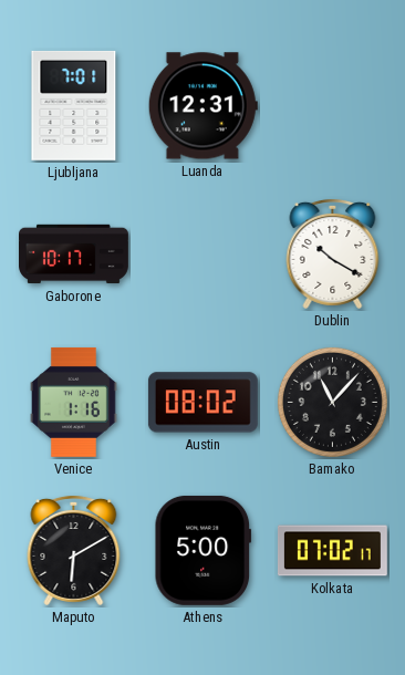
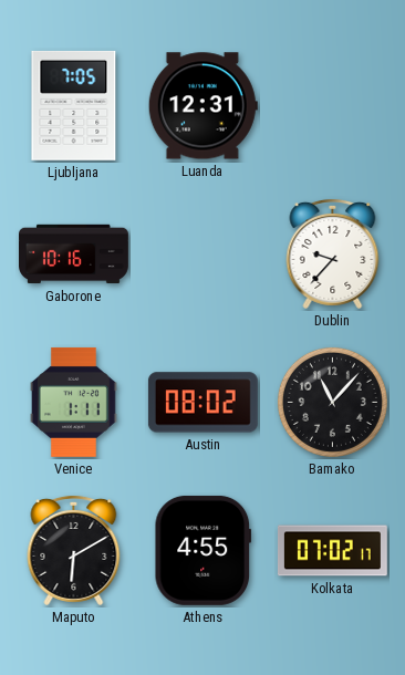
Ljubljana: 7:01 -> 7:05
Gaborone: 10:17 -> 10:16
Dublin: 10:20 -> 9:37
Venice: 1:16 -> 1:11
Athens: 5:00 -> 4:55
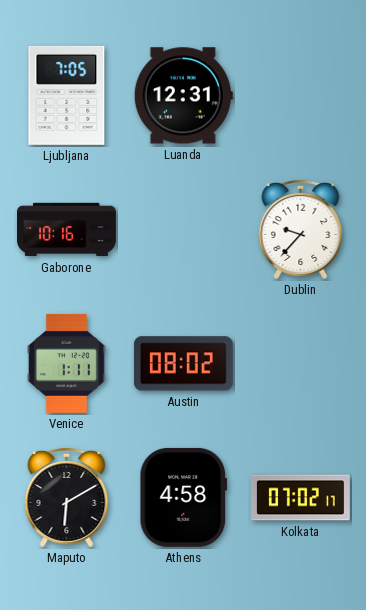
Bamako: 11:07 -> none
Athens: 4:55 -> 4:58
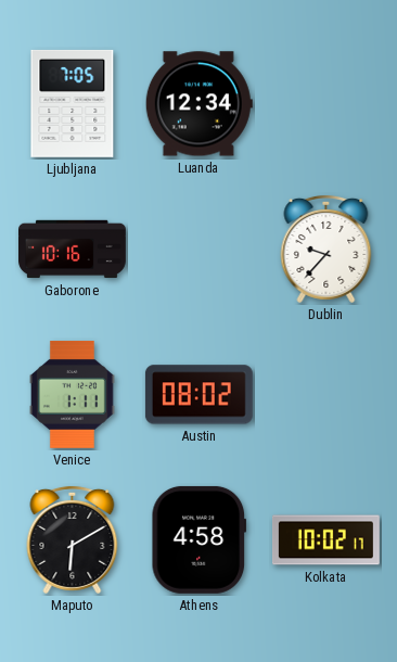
Luanda: 12:31 -> 12:34
Kolkata: 07:02 -> 10:02
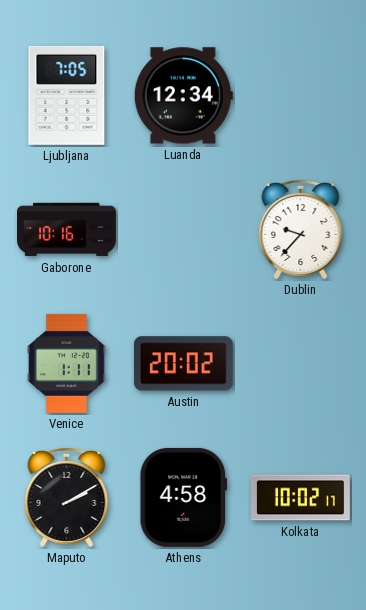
Austin: 08:02 -> 20:02
Maputo: 6:10 -> 2:10
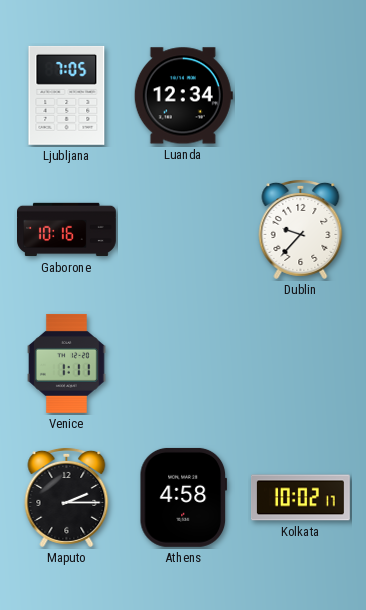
Austin: 20:02 -> none
Maputo: 2:10 -> 2:15
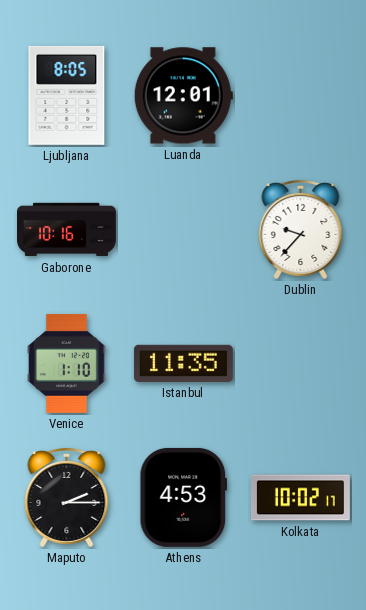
Ljubljana: 7:05 -> 8:05
Luanda: 12:34 -> 12:01
Venice: 1:11 -> 1:10
Istanbul: none -> 11:35
Athens: 4:58 -> 4:53
